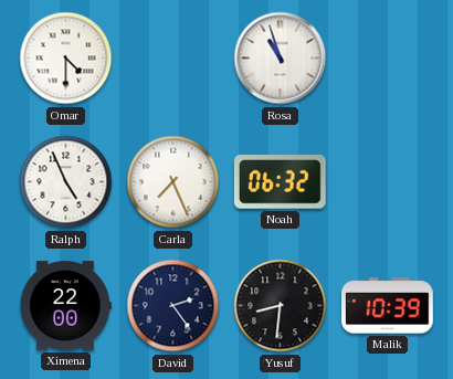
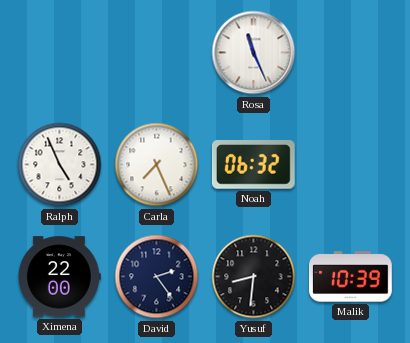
Omar: 4:30 -> none
Rosa: 10:57 -> 11:26
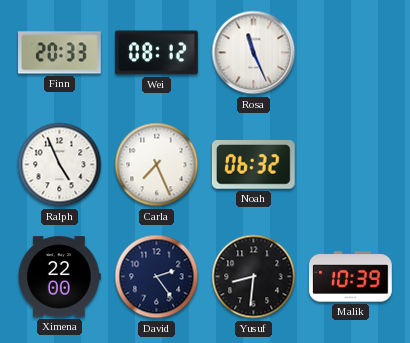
Finn: none -> 20:33
Wei: none -> 08:12
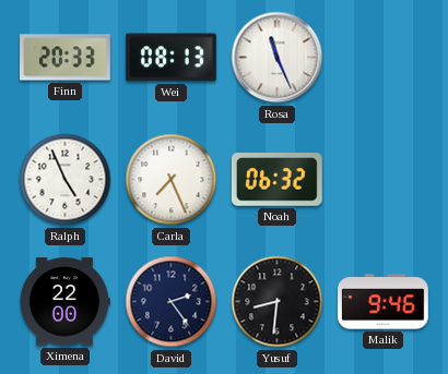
Wei: 08:12 -> 08:13
Malik: 10:39 -> 9:46
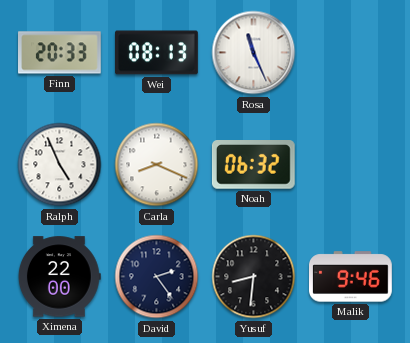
Carla: 7:26 -> 8:19
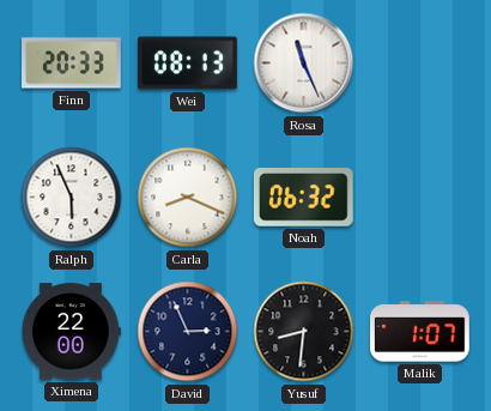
Ralph: 4:56 -> 5:56
David: 2:24 -> 2:56
Malik: 9:46 -> 1:07
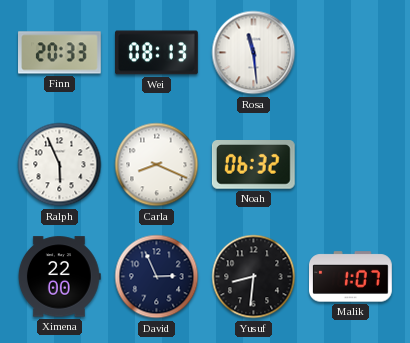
Rosa: 11:26 -> 11:29
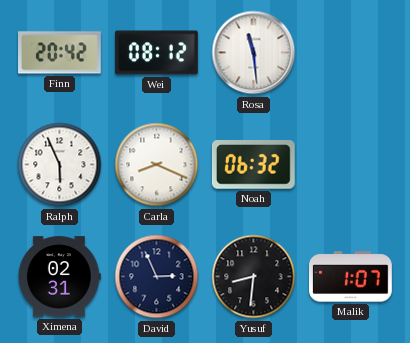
Finn: 20:33 -> 20:42
Wei: 08:13 -> 08:12
Ximena: 22:00 -> 02:31
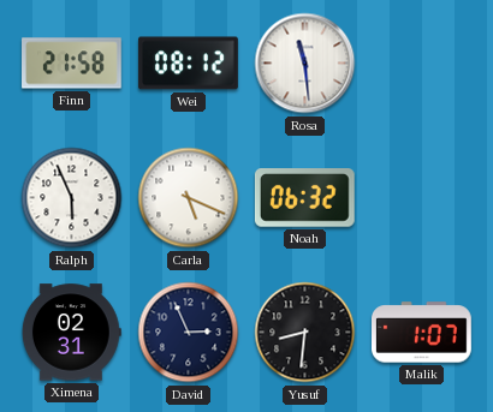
Finn: 20:42 -> 21:58
Carla: 8:19 -> 5:19
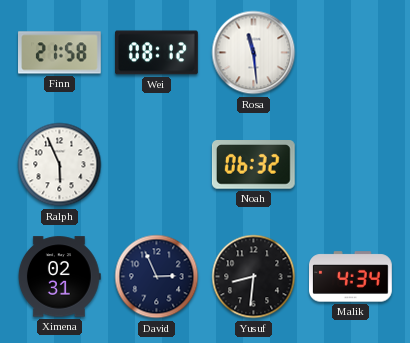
Carla: 5:19 -> none
Malik: 1:07 -> 4:34
